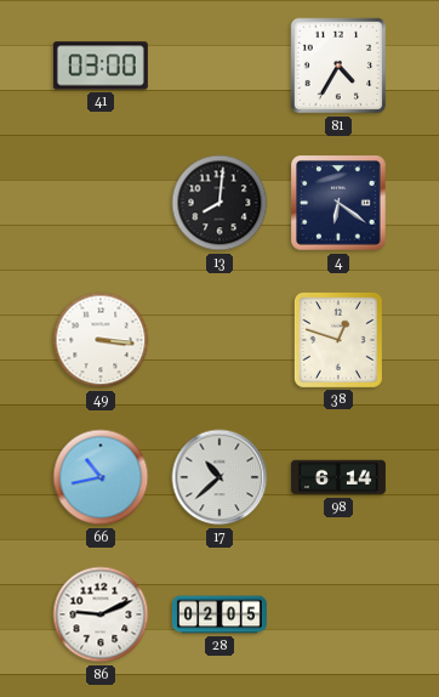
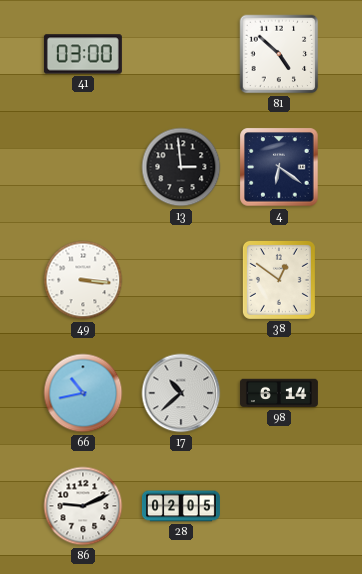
81: 4:35 -> 4:52
13: 8:01 -> 2:59
38: 12:48 -> 12:51
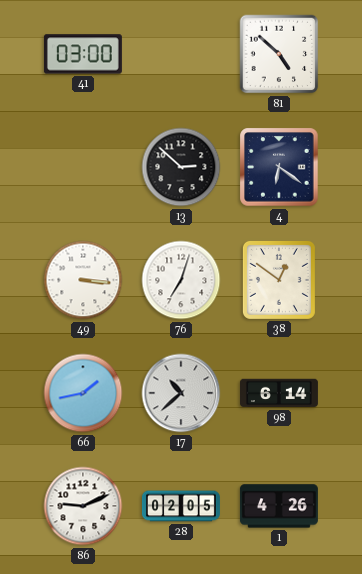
13: 2:59 -> 2:52
76: none -> 7:03
66: 10:43 -> 1:43
1: none -> 4:26
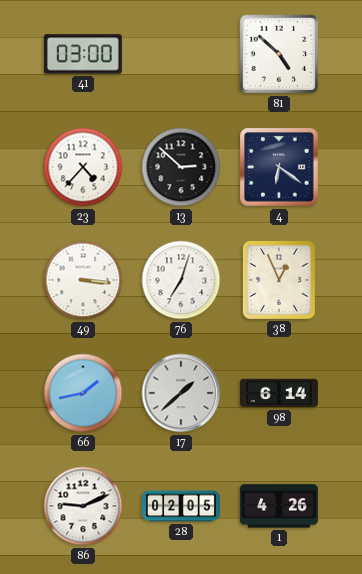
23: none -> 4:37
38: 12:51 -> 12:56
17: 10:38 -> 1:38
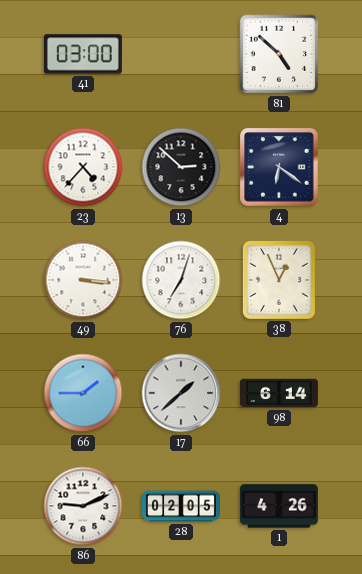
66: 1:43 -> 1:45
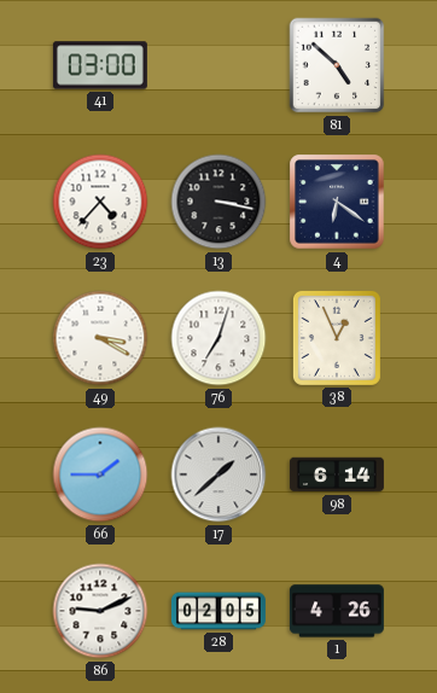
13: 2:52 -> 3:17
49: 3:16 -> 3:20
